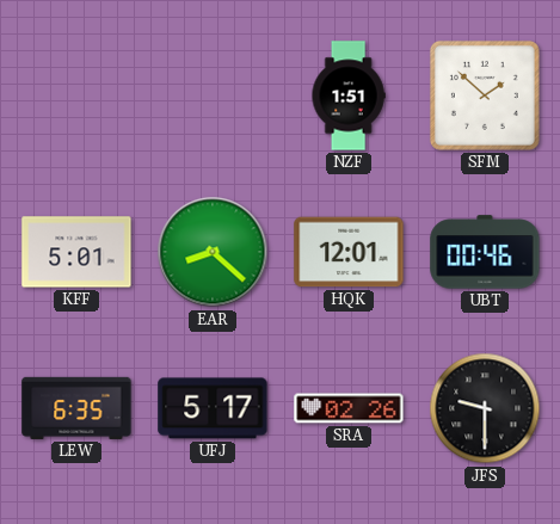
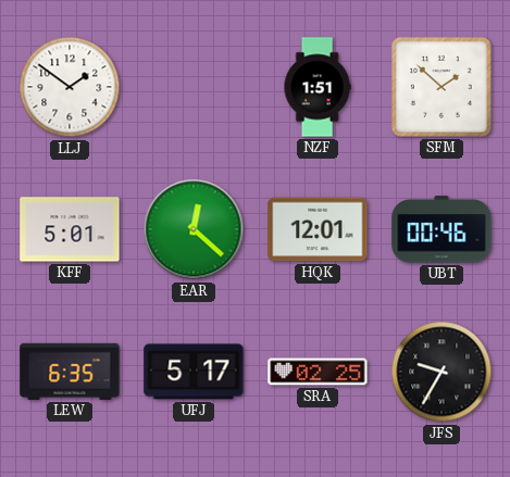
LLJ: none -> 1:51
EAR: 8:22 -> 12:22
SRA: 02:26 -> 02:25
JFS: 9:30 -> 9:35
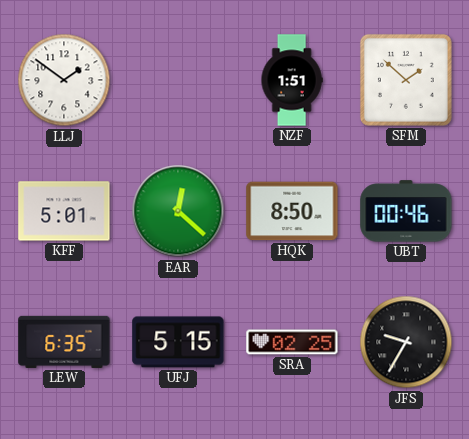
HQK: 12:01 -> 8:50
UFJ: 5:17 -> 5:15
